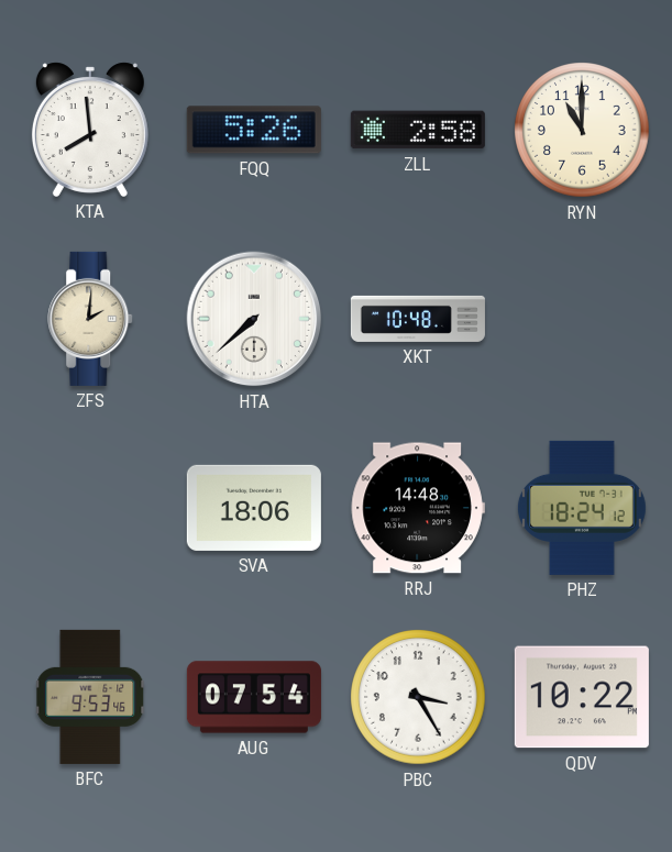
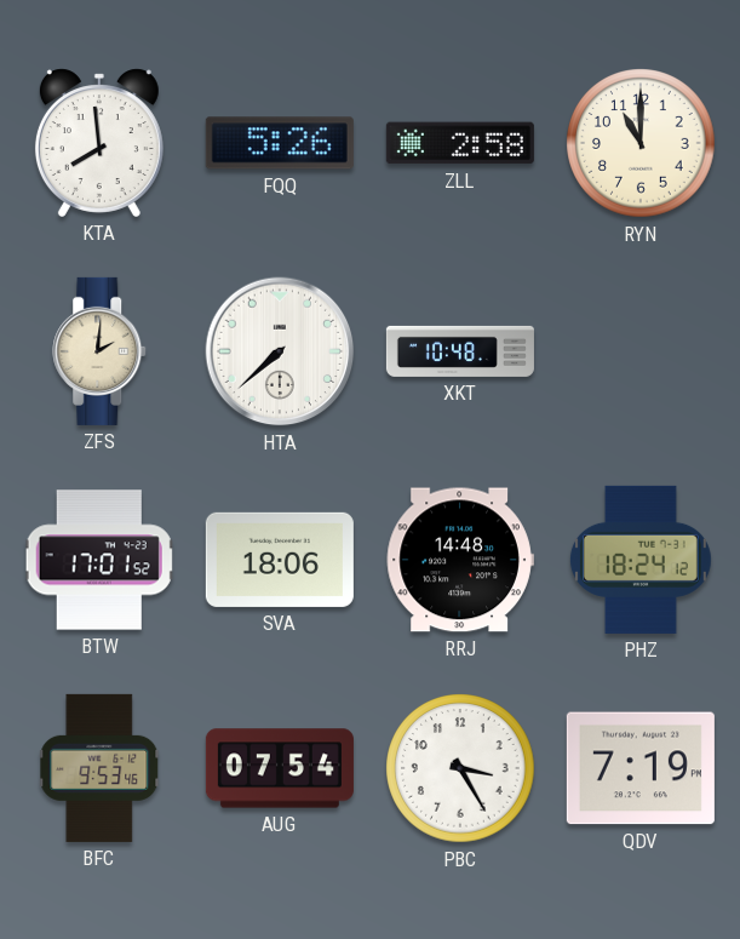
BTW: none -> 17:01
QDV: 10:22 -> 7:19
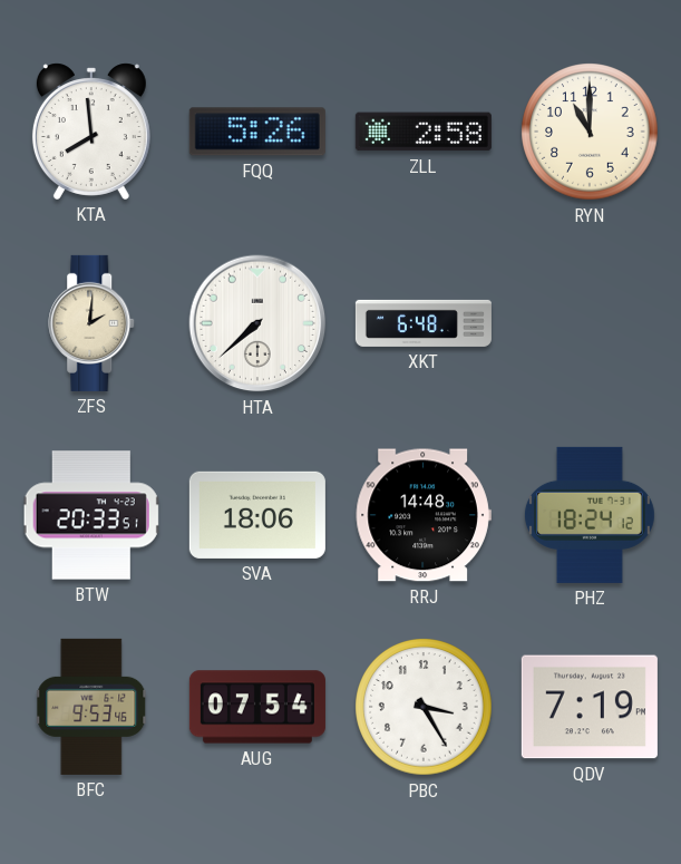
XKT: 10:48 -> 6:48
BTW: 17:01 -> 20:33
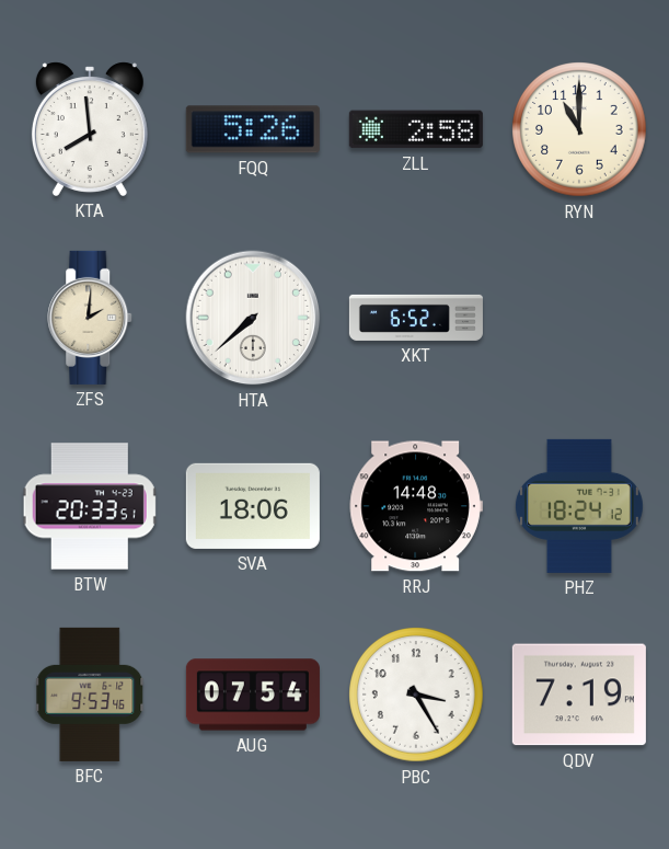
XKT: 6:48 -> 6:52
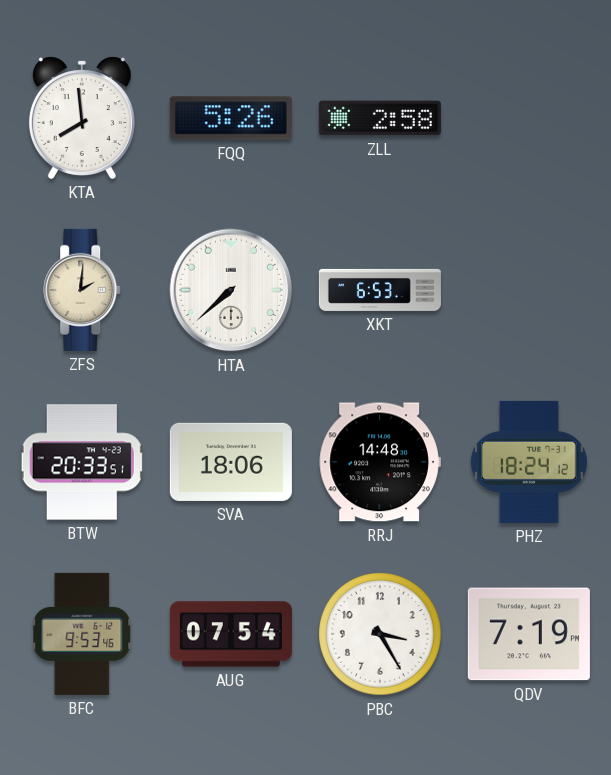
RYN: 11:00 -> none
XKT: 6:52 -> 6:53
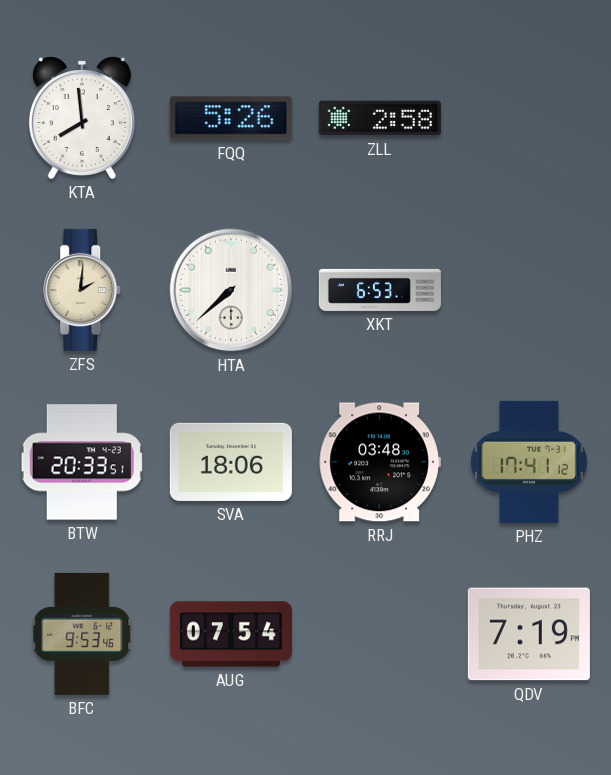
RRJ: 14:48 -> 03:48
PHZ: 18:24 -> 17:41
PBC: 3:25 -> none
